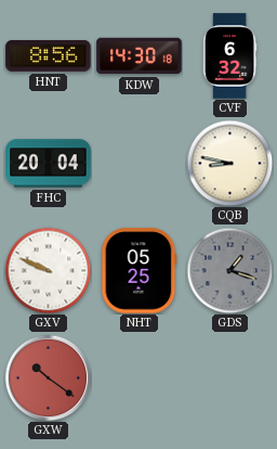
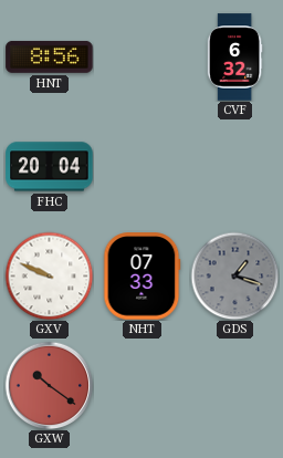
KDW: 14:30 -> none
CQB: 8:47 -> none
NHT: 05:25 -> 07:33
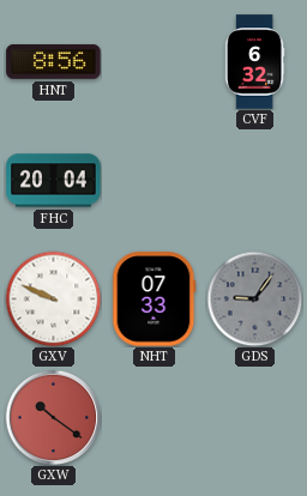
GDS: 1:18 -> 9:06
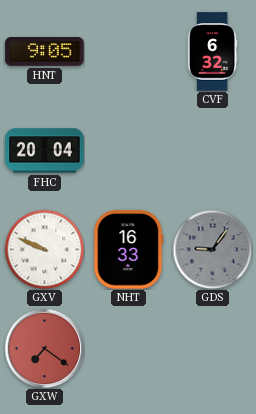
HNT: 8:56 -> 9:05
NHT: 07:33 -> 16:33
GXW: 10:21 -> 7:21
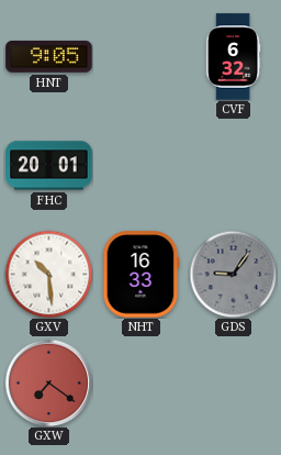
FHC: 20:04 -> 20:01
GXV: 9:49 -> 10:29
